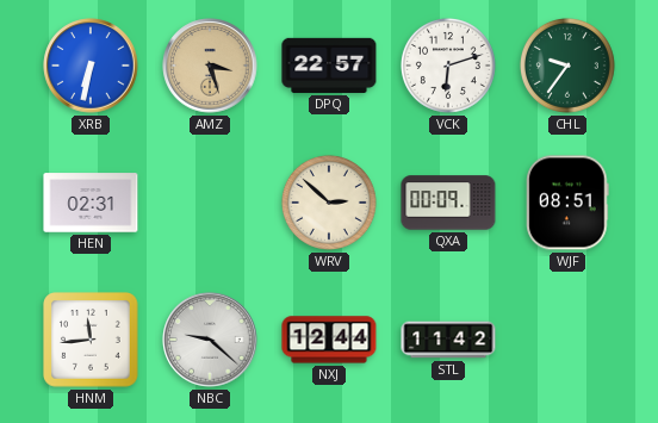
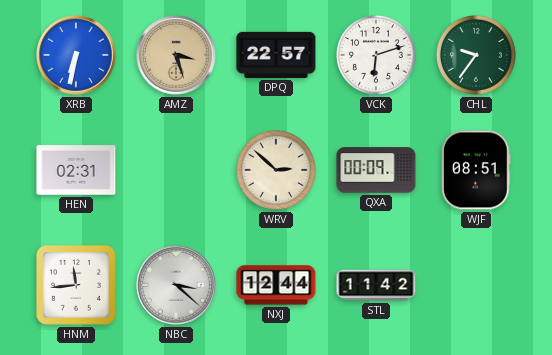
NBC: 9:22 -> 3:22
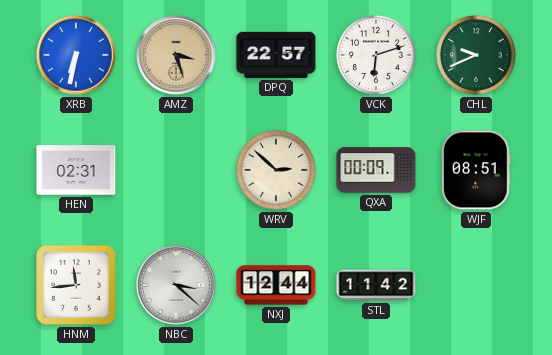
CHL: 9:36 -> 9:41
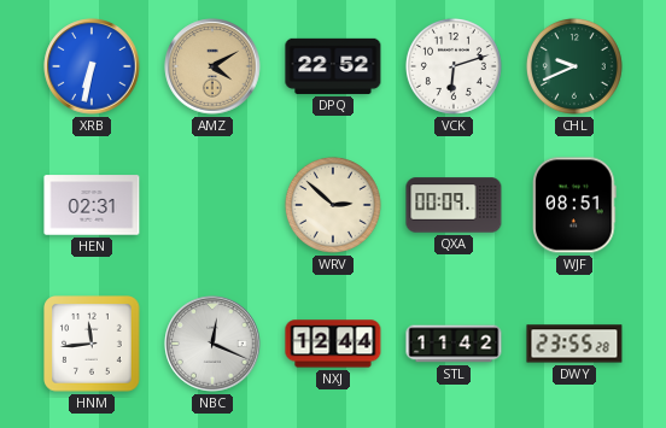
AMZ: 3:27 -> 4:10
DPQ: 22:57 -> 22:52
NBC: 3:22 -> 12:19
DWY: none -> 23:55
